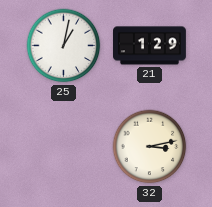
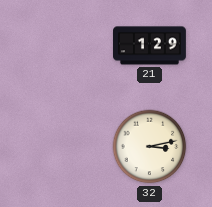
25: 1:02 -> none
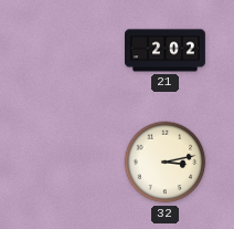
21: 1:29 -> 2:02
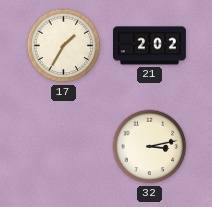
17: none -> 1:35
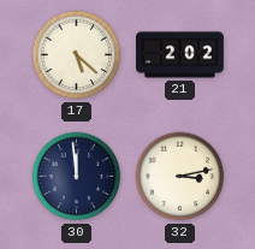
17: 1:35 -> 5:22
30: none -> 11:59
